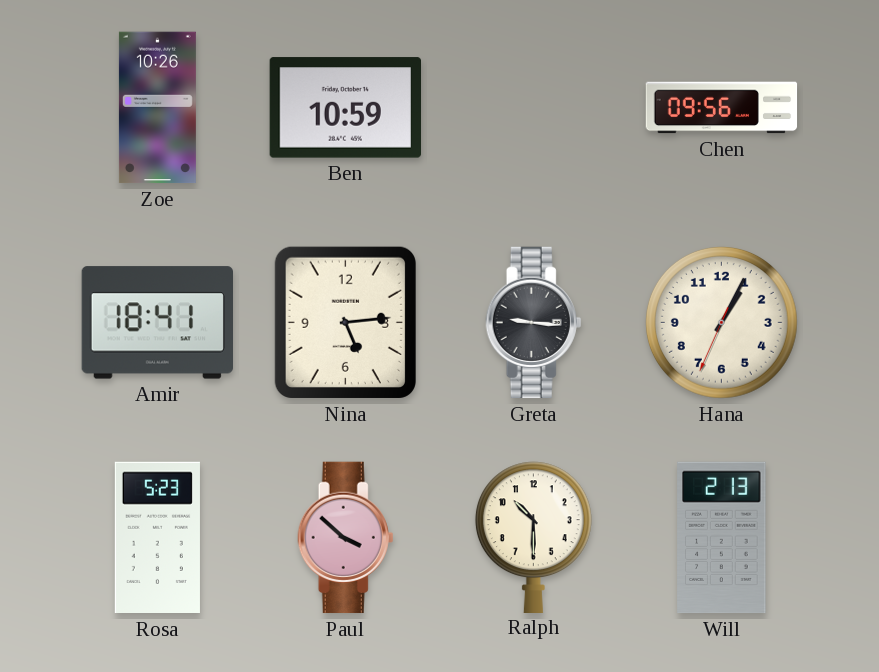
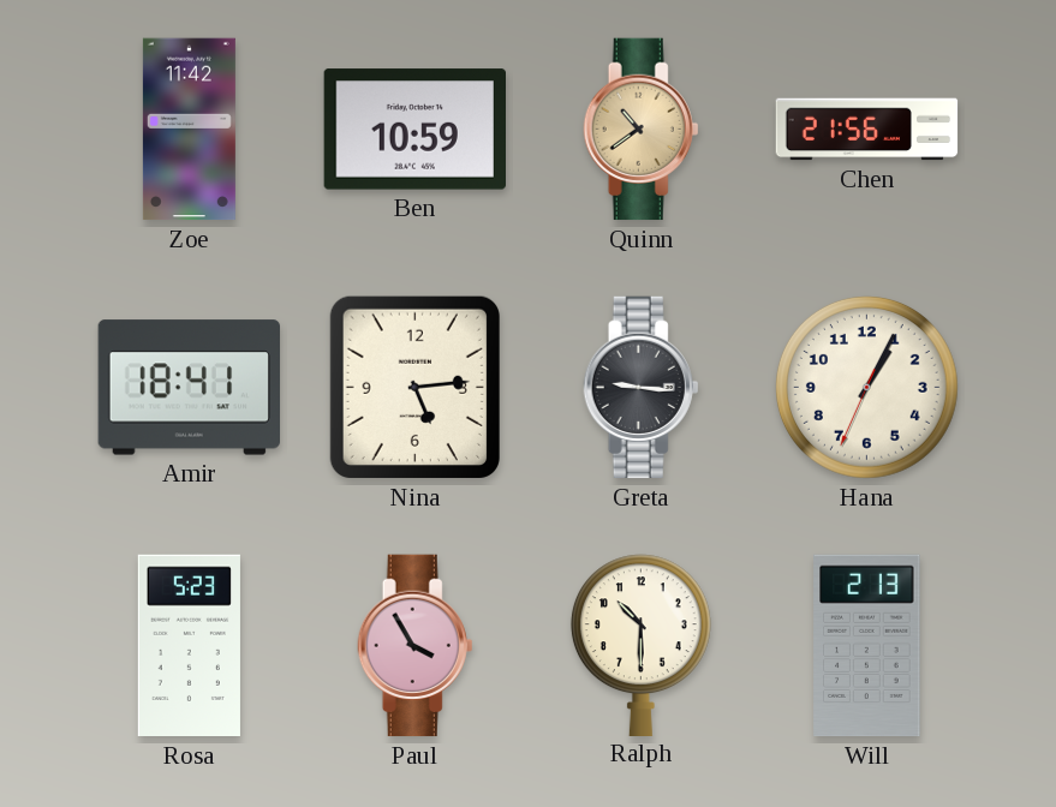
Zoe: 10:26 -> 11:42
Quinn: none -> 10:39
Chen: 09:56 -> 21:56
Paul: 3:52 -> 3:55
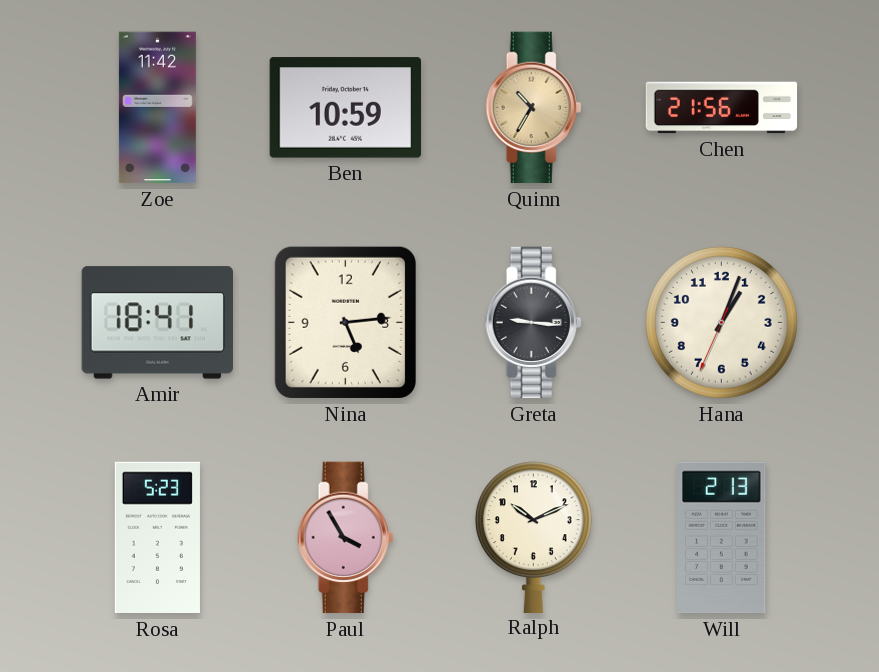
Quinn: 10:39 -> 10:35
Hana: 1:04 -> 1:03
Ralph: 10:30 -> 10:11
